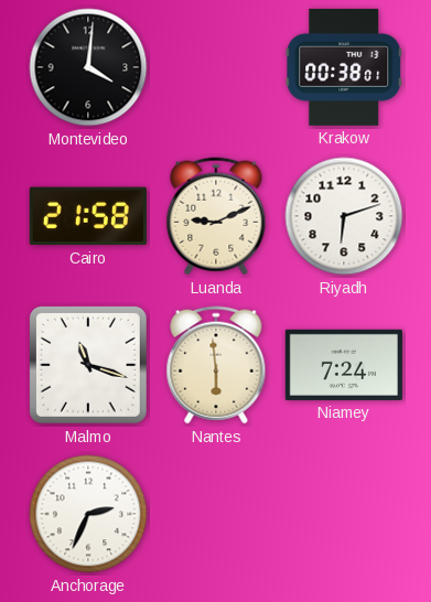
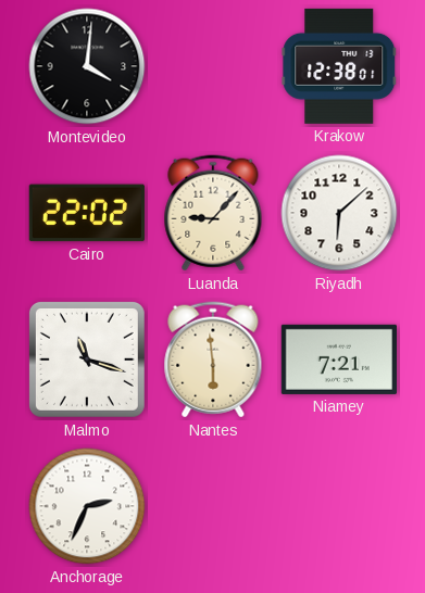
Krakow: 00:38 -> 12:38
Cairo: 21:58 -> 22:02
Luanda: 9:11 -> 9:07
Riyadh: 6:12 -> 6:08
Niamey: 7:24 -> 7:21
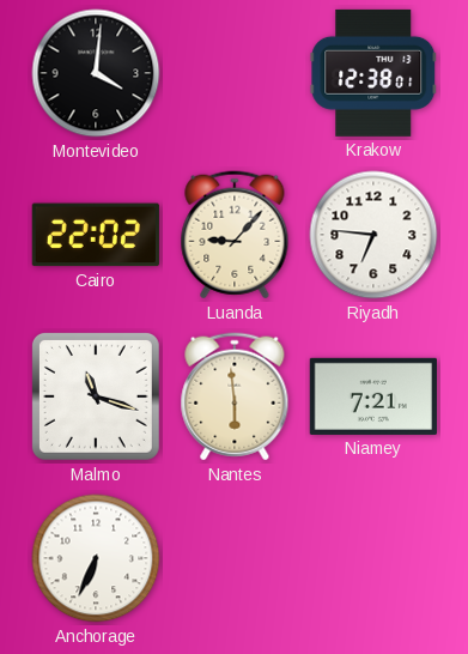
Riyadh: 6:08 -> 6:46
Anchorage: 2:34 -> 6:34
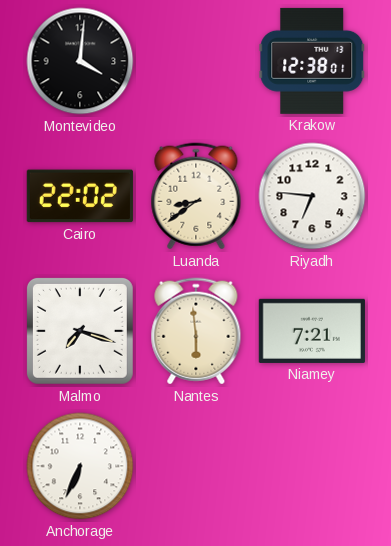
Luanda: 9:07 -> 8:39
Malmo: 11:18 -> 7:18
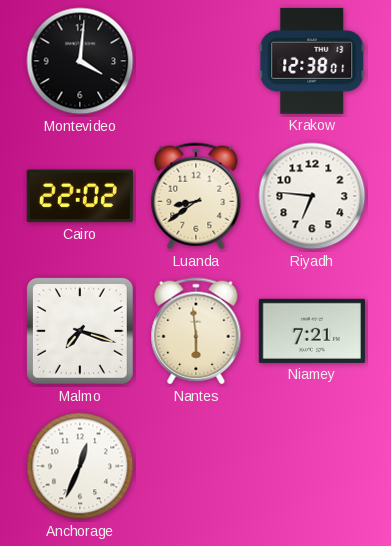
Anchorage: 6:34 -> 12:34
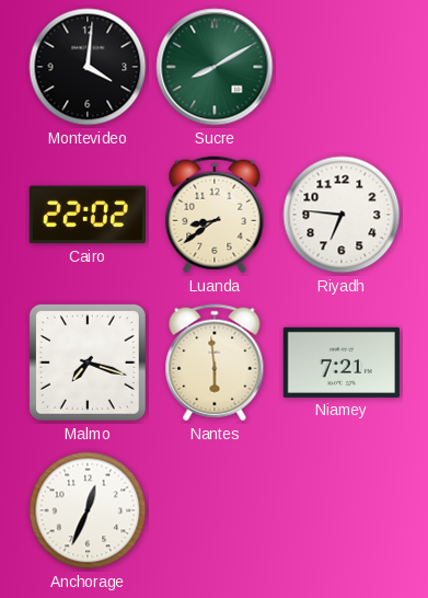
Sucre: none -> 8:10
Krakow: 12:38 -> none
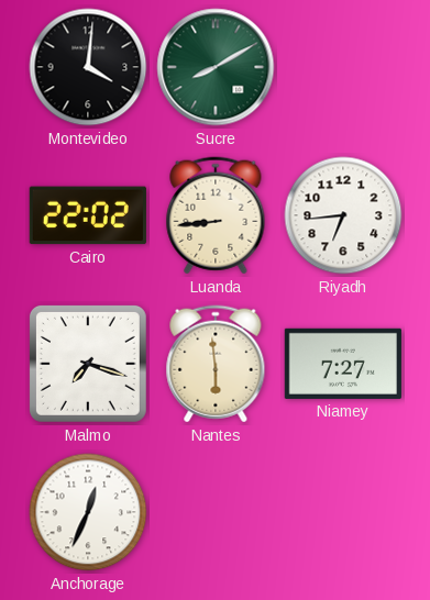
Luanda: 8:39 -> 8:44
Riyadh: 6:46 -> 6:44
Niamey: 7:21 -> 7:27
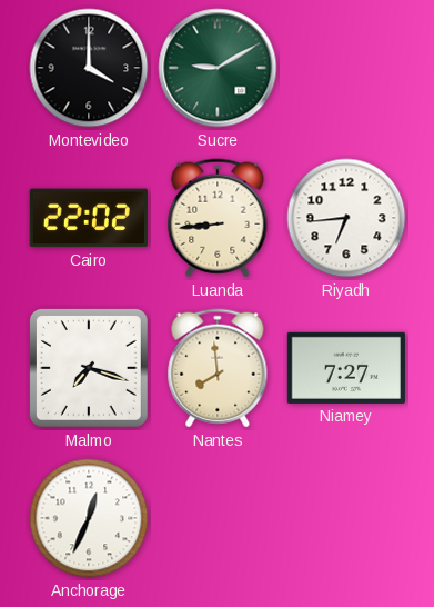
Montevideo: 4:01 -> 4:00
Sucre: 8:10 -> 9:10
Nantes: 5:59 -> 7:59
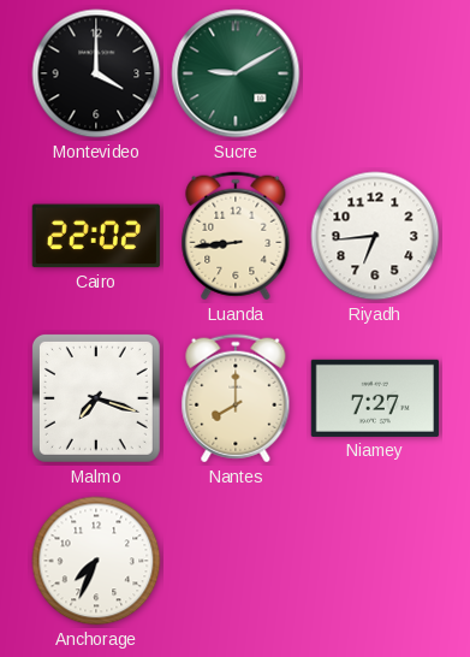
Nantes: 7:59 -> 8:00
Anchorage: 12:34 -> 7:34
